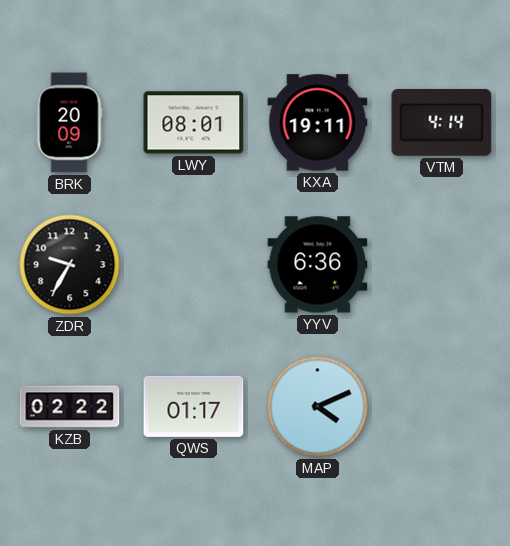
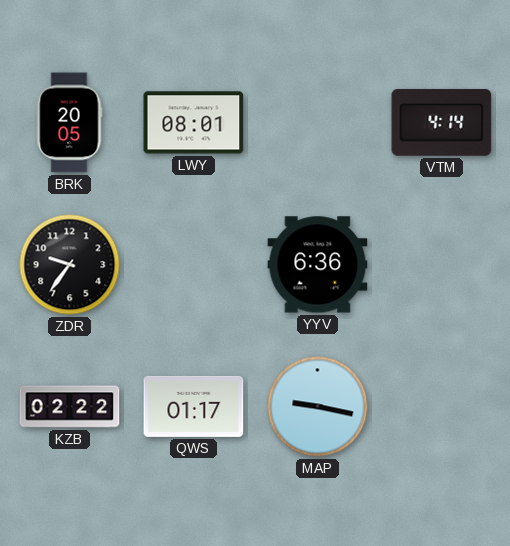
BRK: 20:09 -> 20:05
KXA: 19:11 -> none
ZDR: 9:35 -> 9:36
MAP: 4:11 -> 9:17
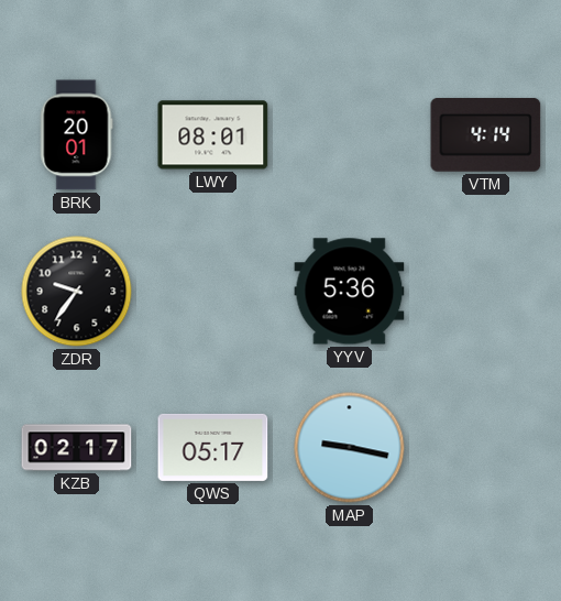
BRK: 20:05 -> 20:01
YYV: 6:36 -> 5:36
KZB: 02:22 -> 02:17
QWS: 01:17 -> 05:17
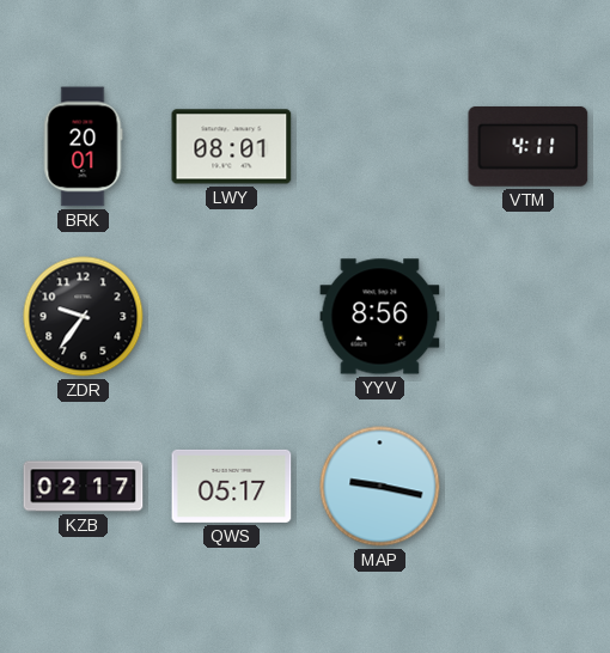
VTM: 4:14 -> 4:11
YYV: 5:36 -> 8:56
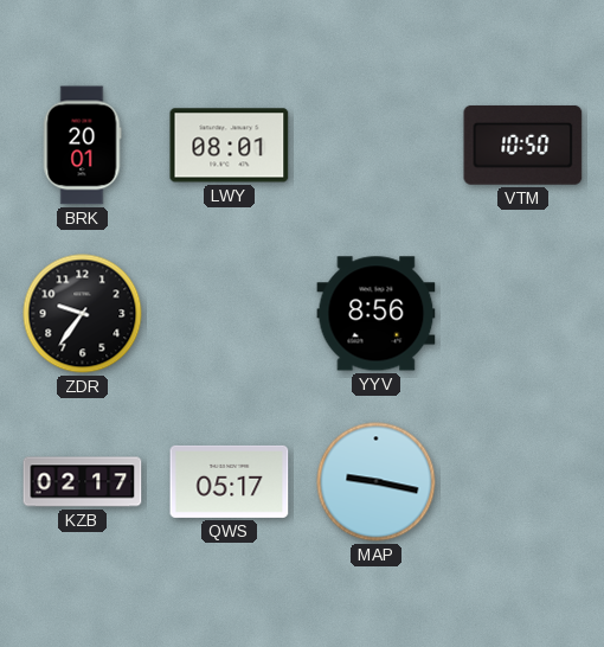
VTM: 4:11 -> 10:50
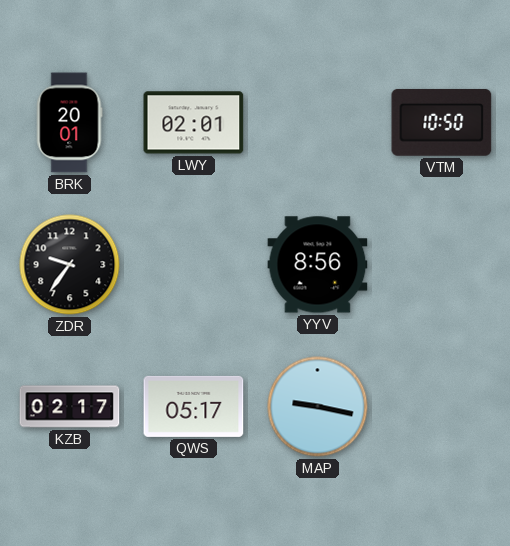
LWY: 08:01 -> 02:01
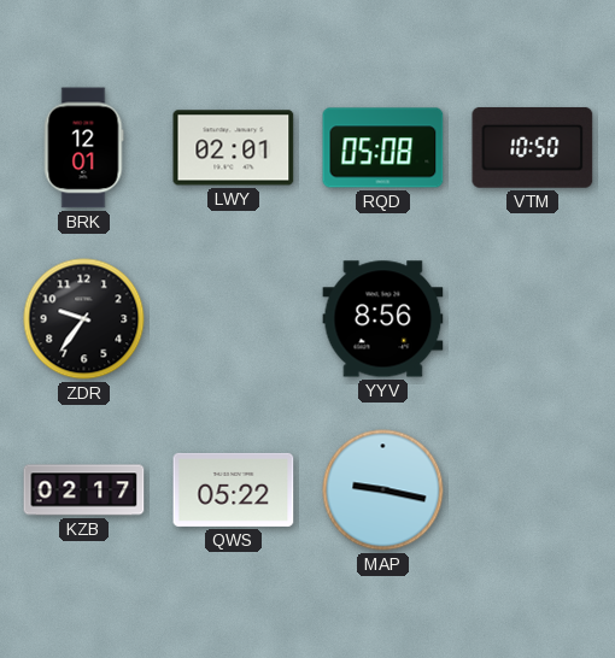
BRK: 20:01 -> 12:01
RQD: none -> 05:08
QWS: 05:17 -> 05:22
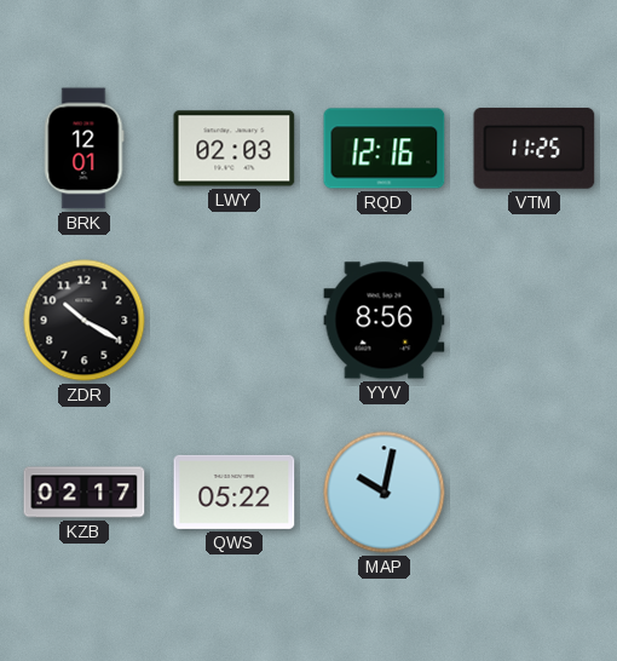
LWY: 02:01 -> 02:03
RQD: 05:08 -> 12:16
VTM: 10:50 -> 11:25
ZDR: 9:36 -> 10:20
MAP: 9:17 -> 10:02
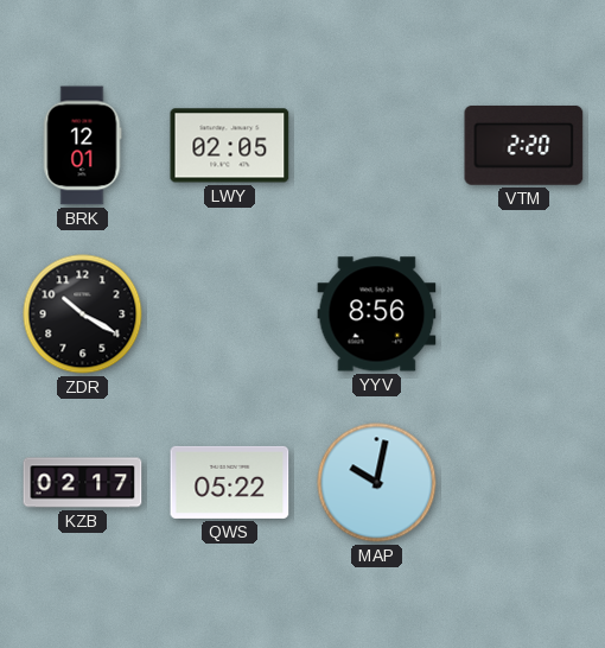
LWY: 02:03 -> 02:05
RQD: 12:16 -> none
VTM: 11:25 -> 2:20
